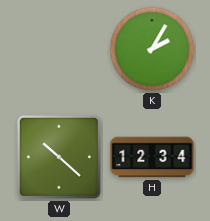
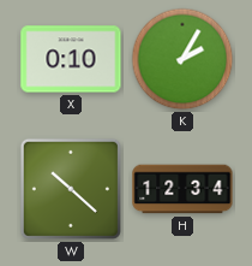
X: none -> 0:10
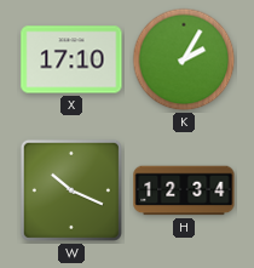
X: 0:10 -> 17:10
W: 10:22 -> 10:19
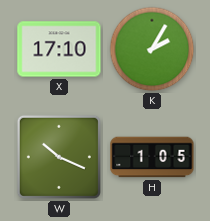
H: 12:34 -> 1:05
